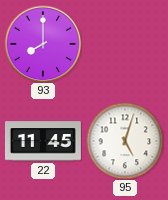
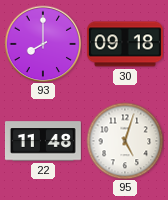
30: none -> 09:18
22: 11:45 -> 11:48
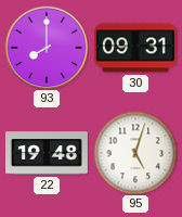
30: 09:18 -> 09:31
22: 11:48 -> 19:48
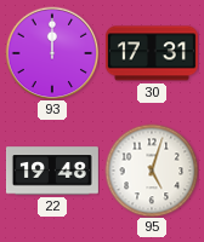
93: 8:00 -> 12:00
30: 09:31 -> 17:31
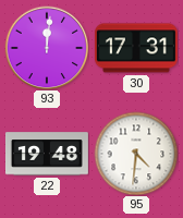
93: 12:00 -> 12:01
95: 5:03 -> 4:31
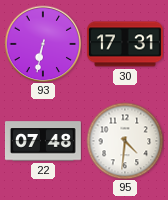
93: 12:01 -> 6:32
22: 19:48 -> 07:48
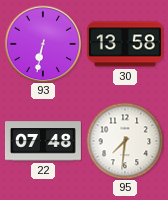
30: 17:31 -> 13:58
95: 4:31 -> 7:31
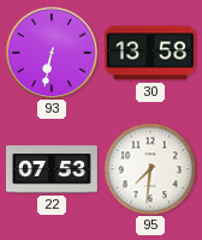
22: 07:48 -> 07:53
